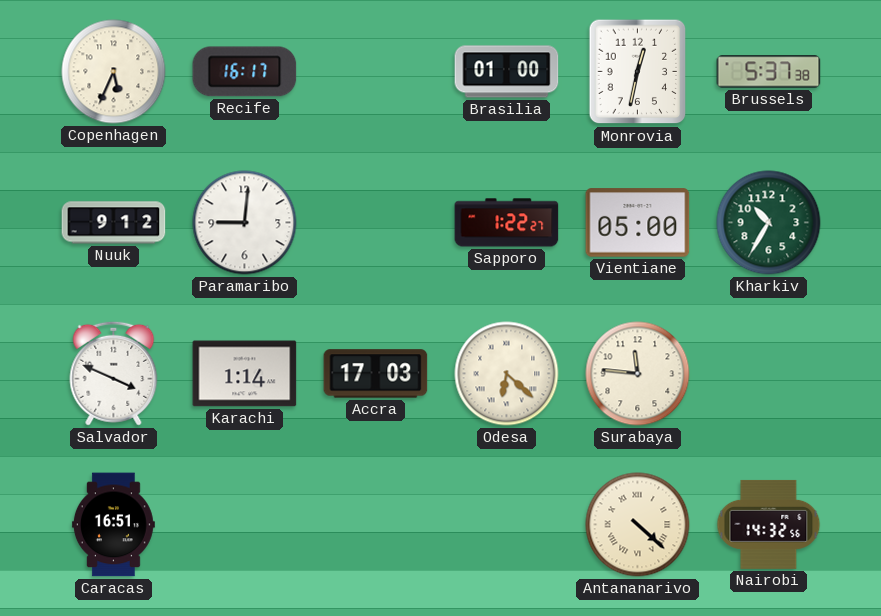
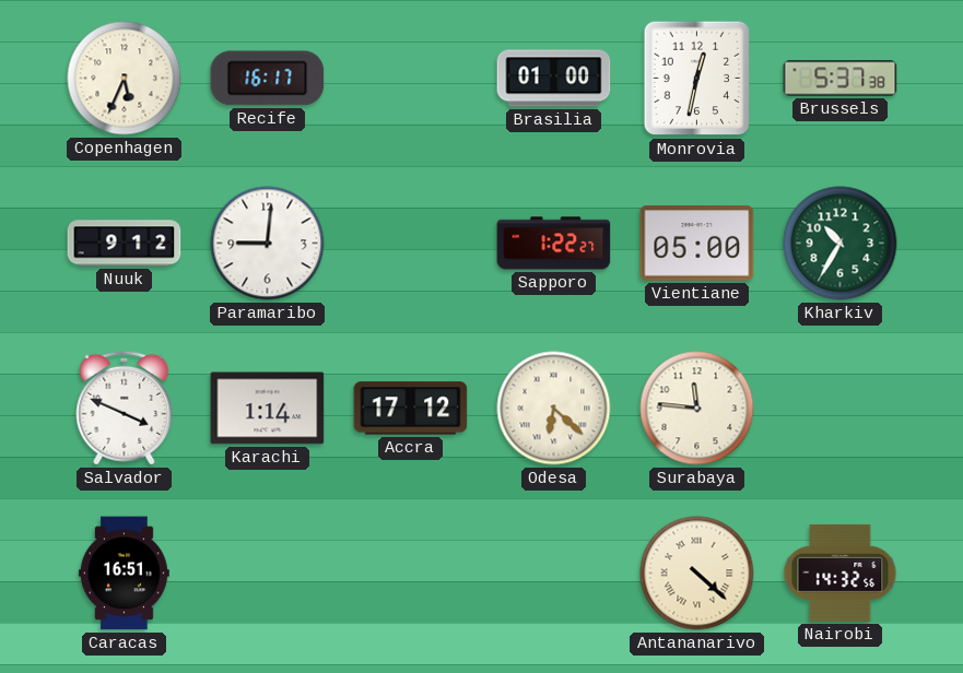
Accra: 17:03 -> 17:12
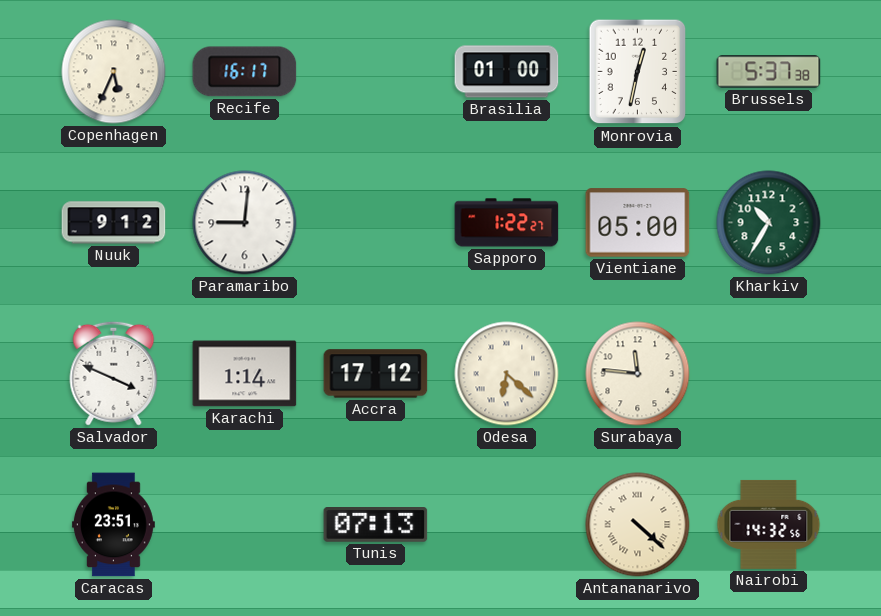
Caracas: 16:51 -> 23:51
Tunis: none -> 07:13
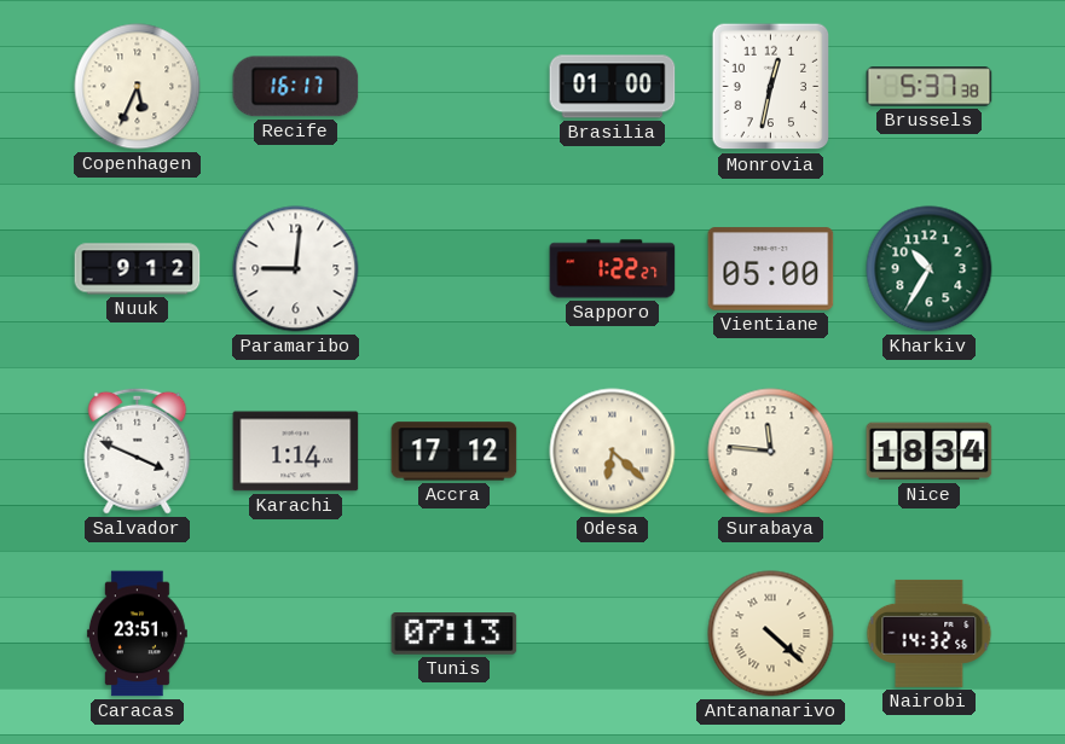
Nice: none -> 18:34
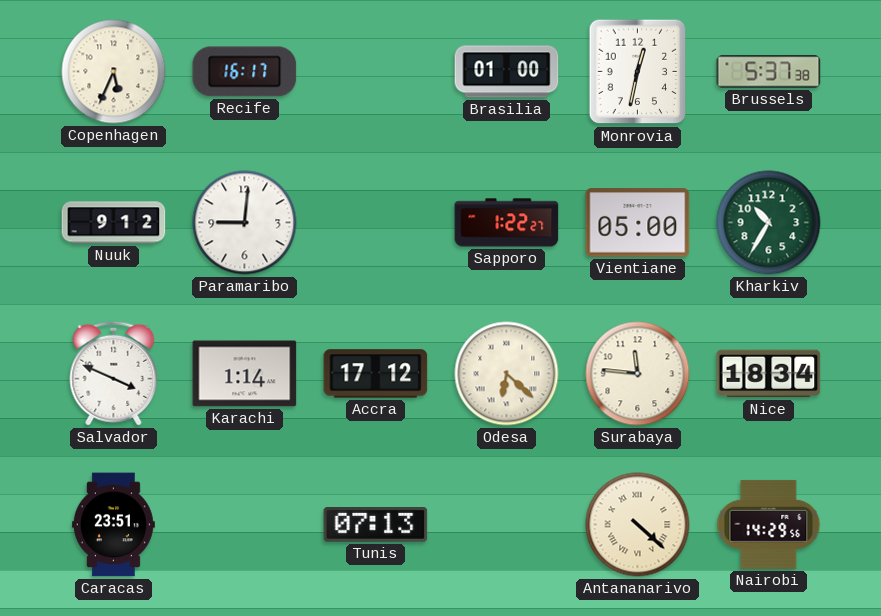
Nairobi: 14:32 -> 14:29
